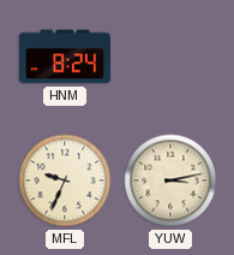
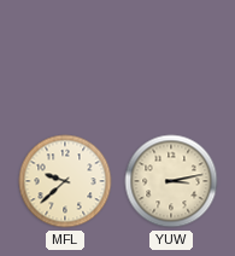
HNM: 8:24 -> none
MFL: 9:34 -> 9:38
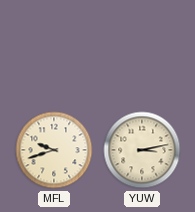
MFL: 9:38 -> 9:42
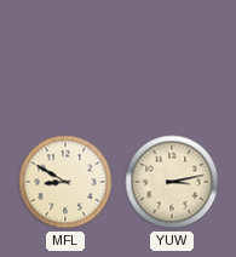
MFL: 9:42 -> 8:50
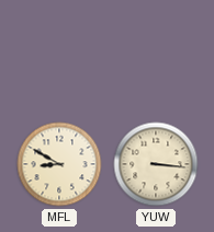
YUW: 3:13 -> 3:16
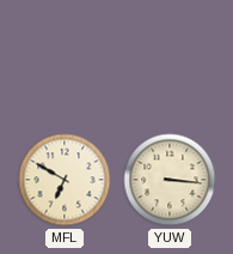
MFL: 8:50 -> 6:50
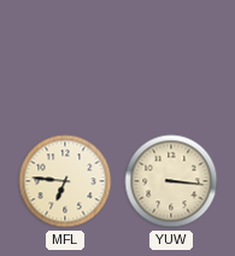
MFL: 6:50 -> 6:46
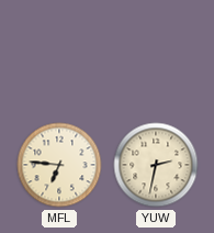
YUW: 3:16 -> 2:32
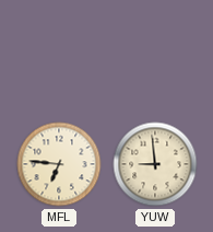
YUW: 2:32 -> 8:59
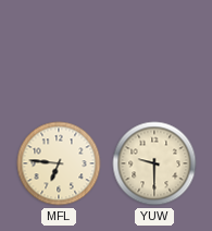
YUW: 8:59 -> 9:30
